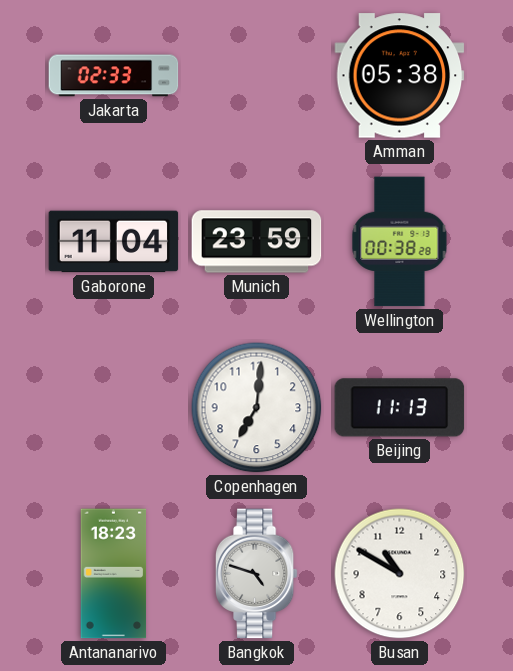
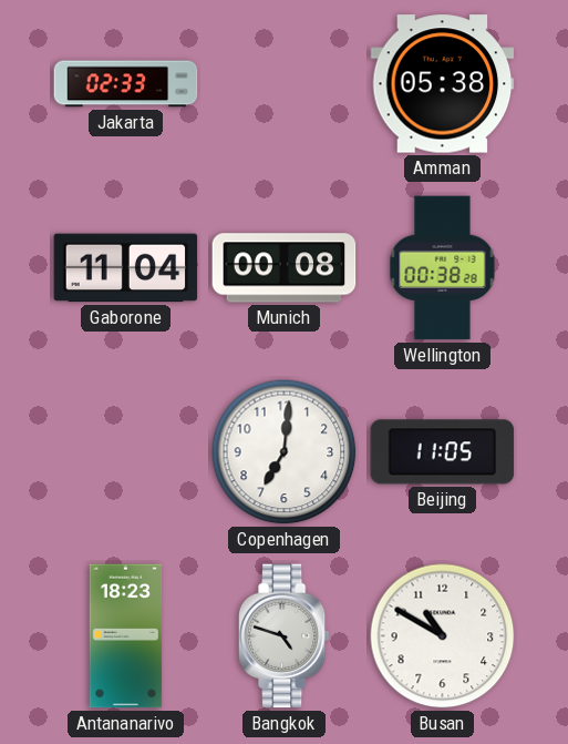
Munich: 23:59 -> 00:08
Beijing: 11:13 -> 11:05
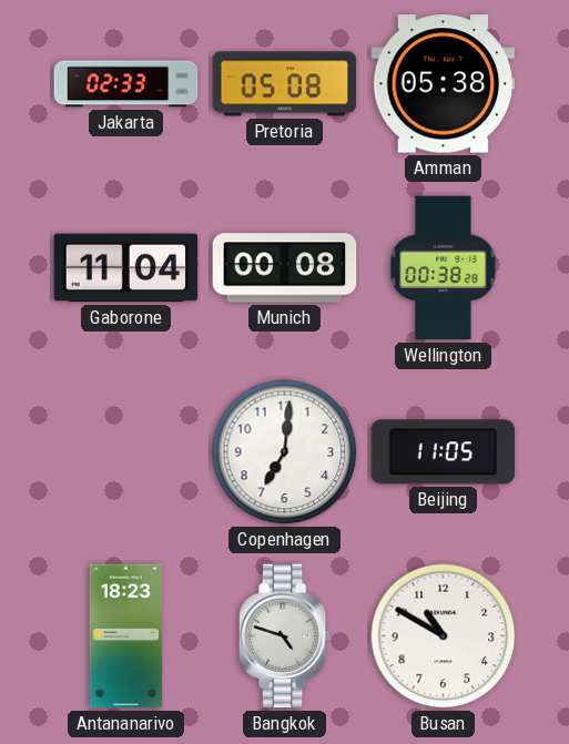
Pretoria: none -> 05:08
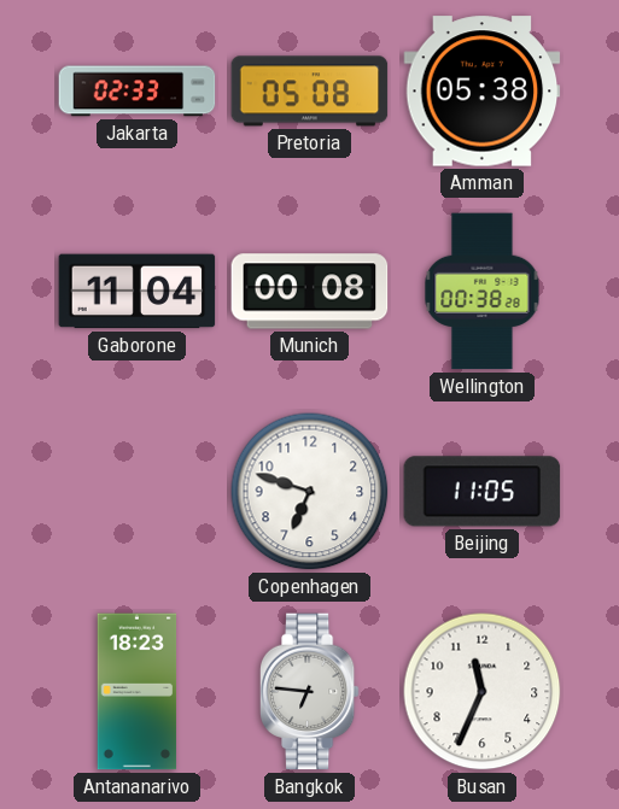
Copenhagen: 7:01 -> 6:48
Bangkok: 4:48 -> 6:46
Busan: 10:50 -> 11:34
